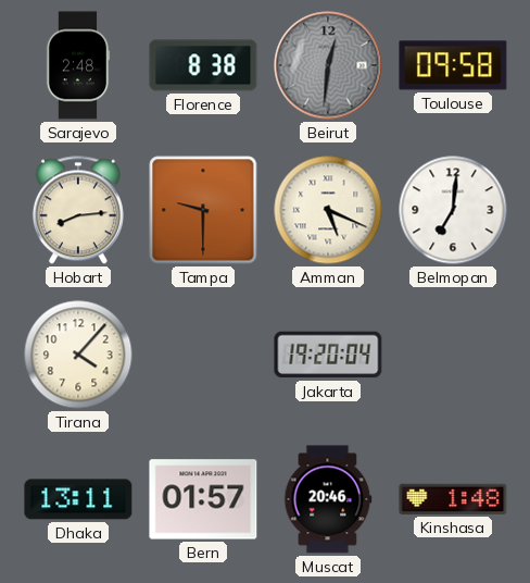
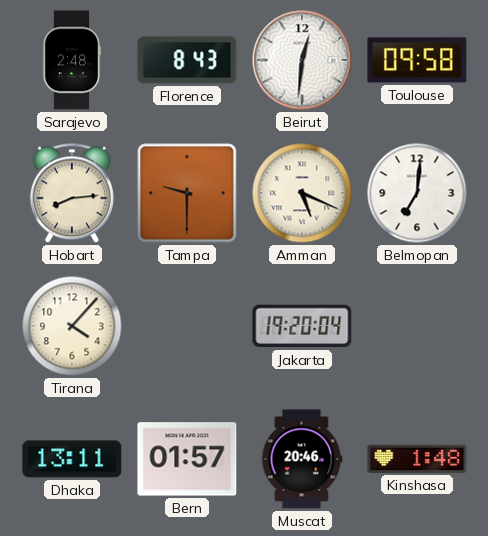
Florence: 8:38 -> 8:43
Beirut dial: grey -> white
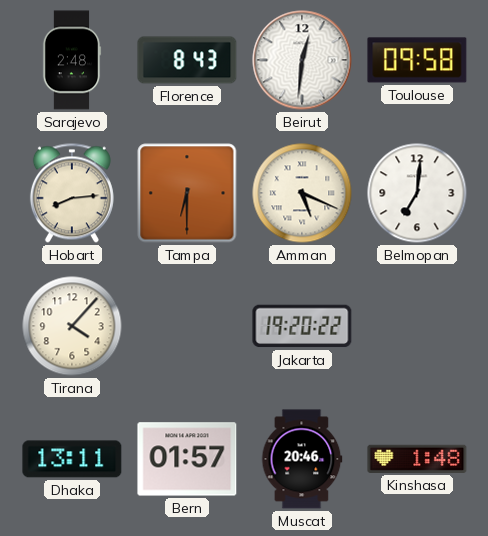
Tampa: 9:30 -> 6:30
Jakarta: 19:20:04 -> 19:20:22
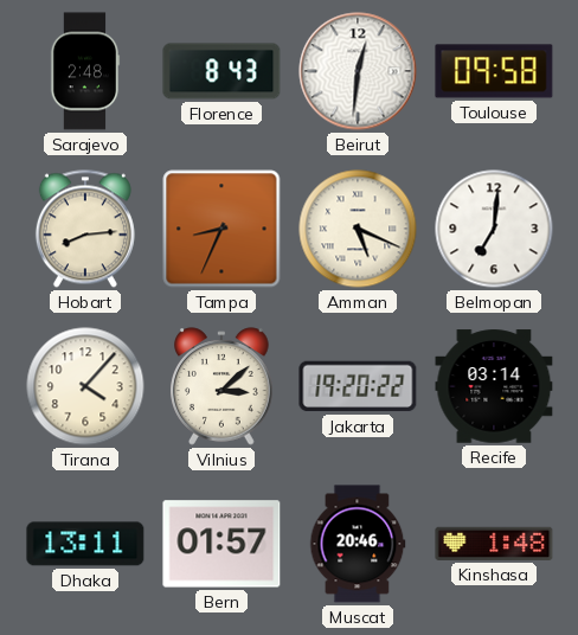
Tampa: 6:30 -> 8:34
Vilnius: none -> 3:08
Recife: none -> 03:14
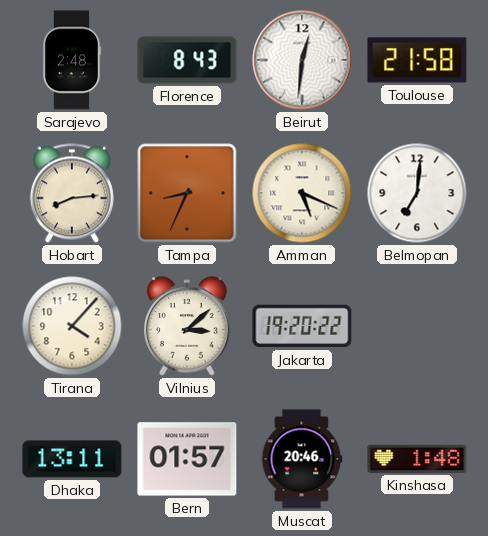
Toulouse: 09:58 -> 21:58
Recife: 03:14 -> none
